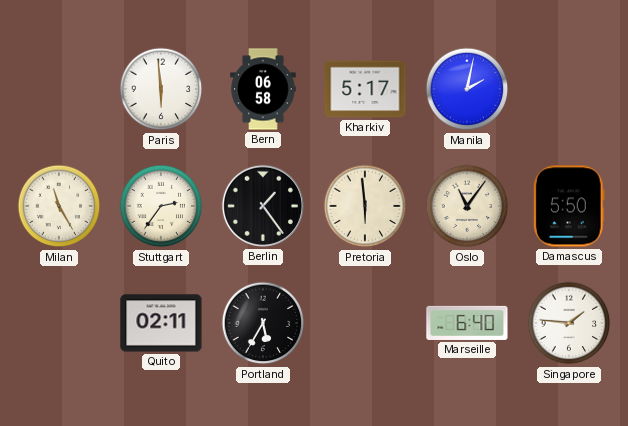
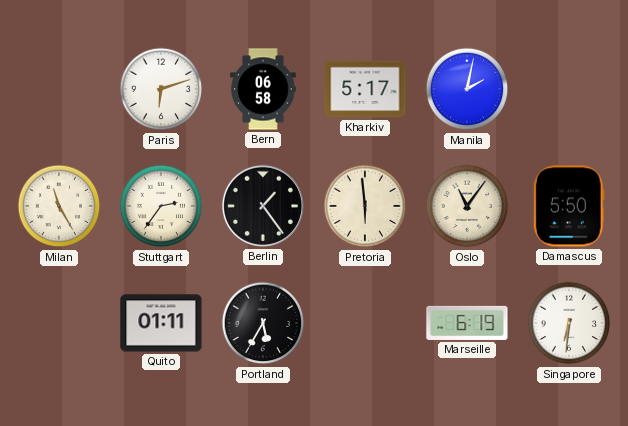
Paris: 5:59 -> 6:12
Quito: 02:11 -> 01:11
Marseille: 6:40 -> 6:19
Singapore: 1:46 -> 6:31
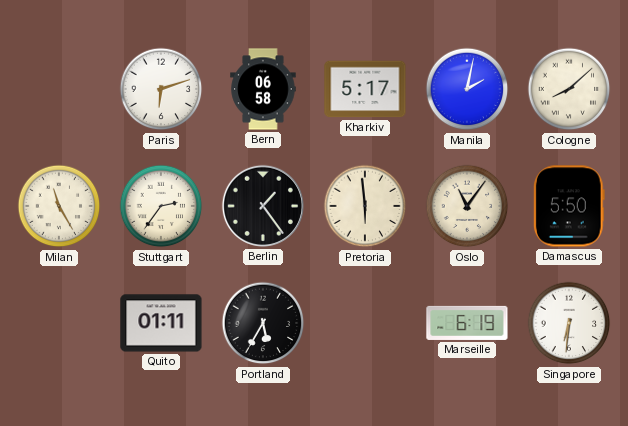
Cologne: none -> 8:08
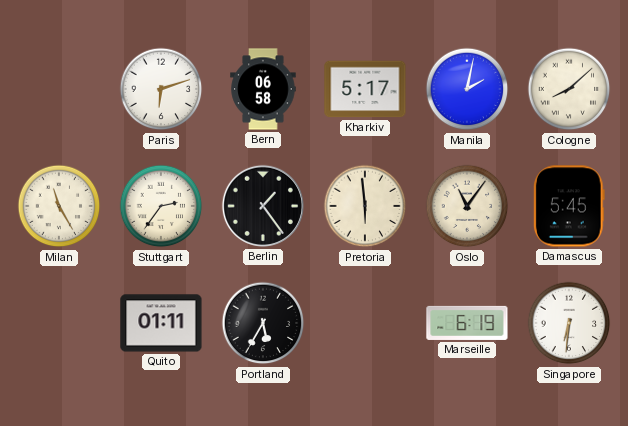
Damascus: 5:50 -> 5:45
